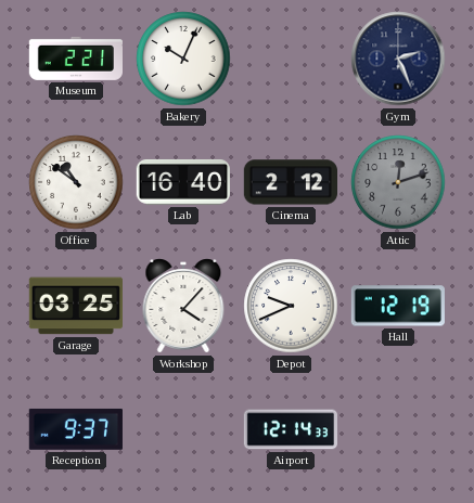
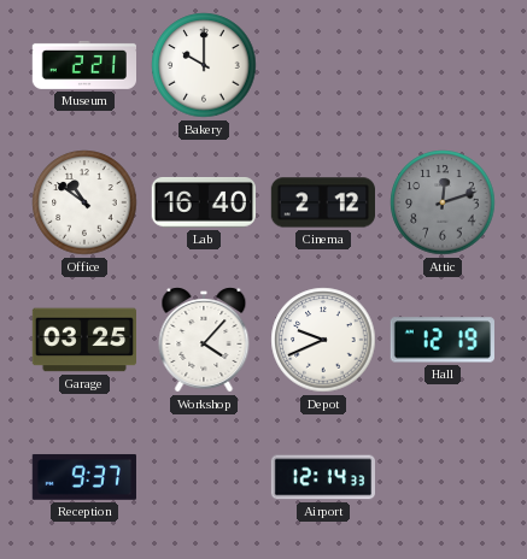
Bakery: 10:04 -> 10:00
Gym: 2:26 -> none
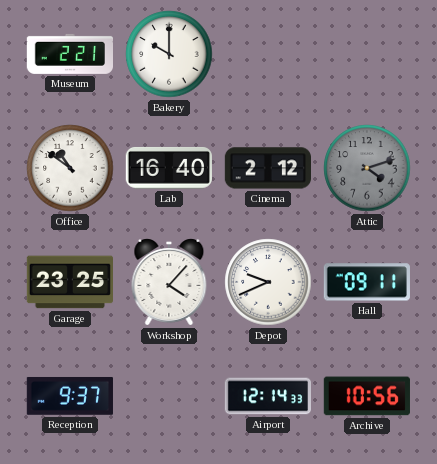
Attic: 12:12 -> 4:12
Garage: 03:25 -> 23:25
Hall: 12:19 -> 09:11
Archive: none -> 10:56
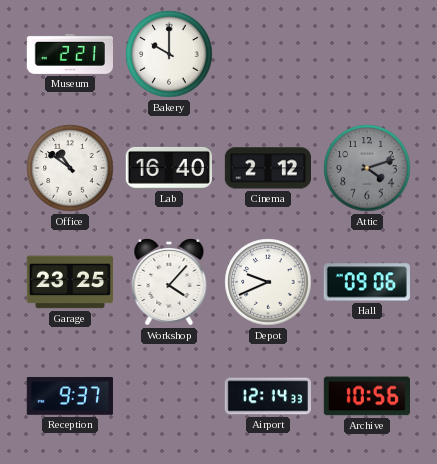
Hall: 09:11 -> 09:06
